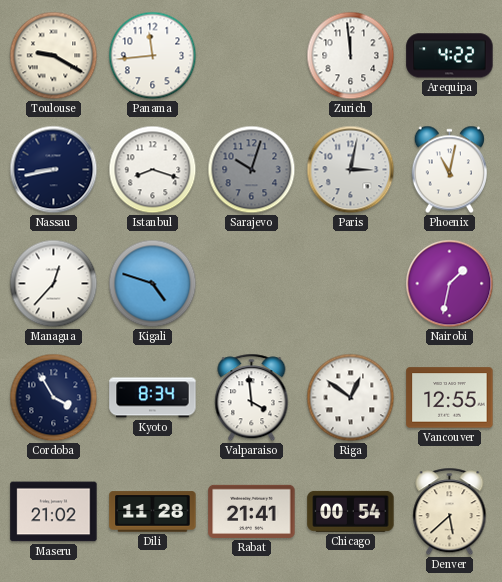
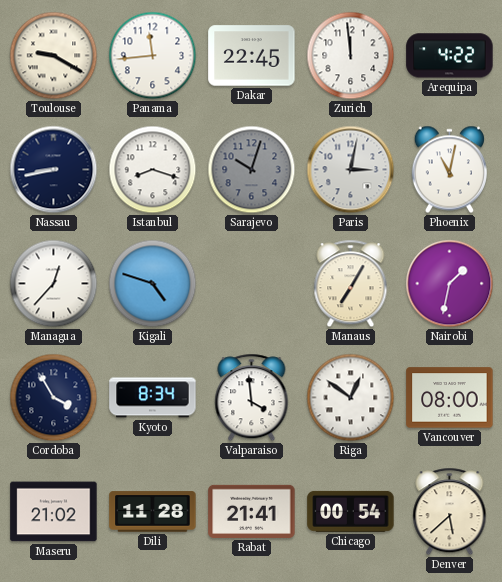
Dakar: none -> 22:45
Manaus: none -> 7:05
Vancouver: 12:55 -> 08:00
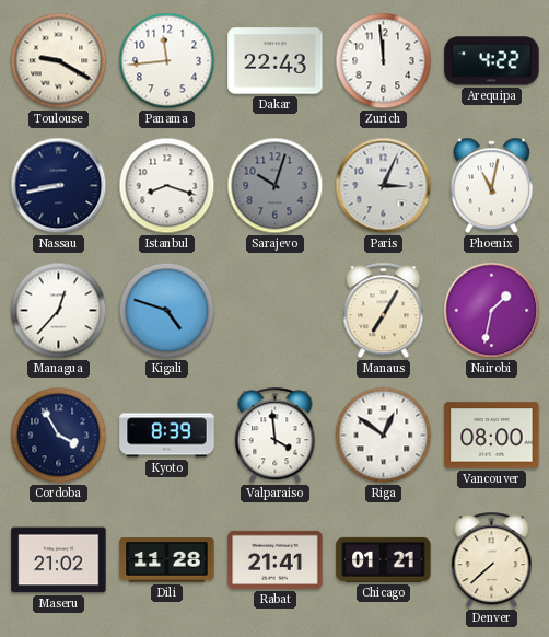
Dakar: 22:45 -> 22:43
Paris: 3:02 -> 3:04
Kyoto: 8:34 -> 8:39
Chicago: 00:54 -> 01:21
Denver: 5:38 -> 7:38
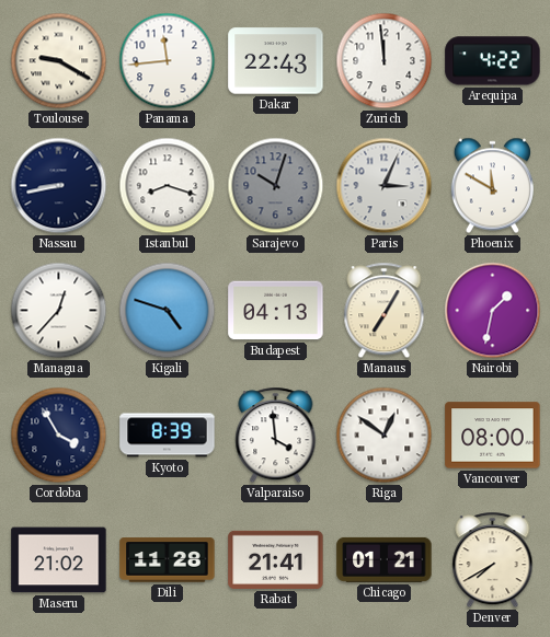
Phoenix: 11:02 -> 11:50
Budapest: none -> 04:13
Denver: 7:38 -> 7:40
